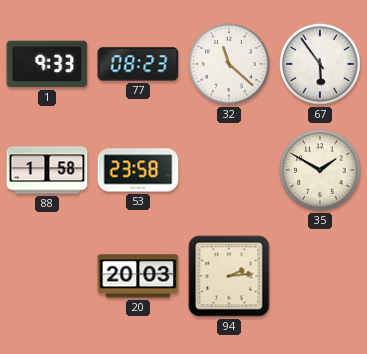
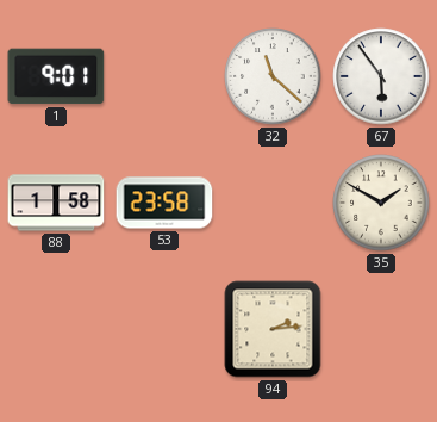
1: 9:33 -> 9:01
77: 08:23 -> none
20: 20:03 -> none
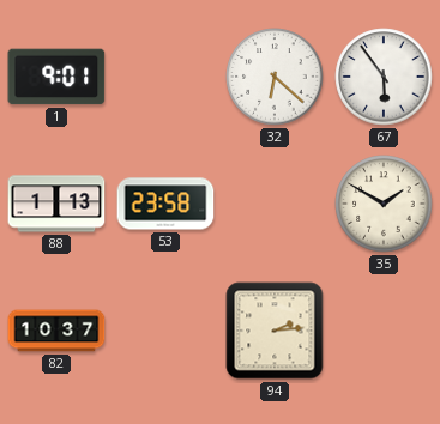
32: 11:22 -> 6:22
88: 1:58 -> 1:13
82: none -> 10:37
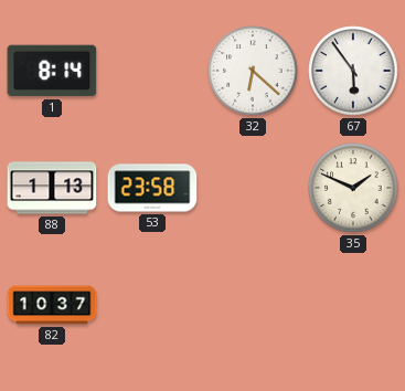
1: 9:01 -> 8:14
35: 1:50 -> 1:49
94: 2:14 -> none
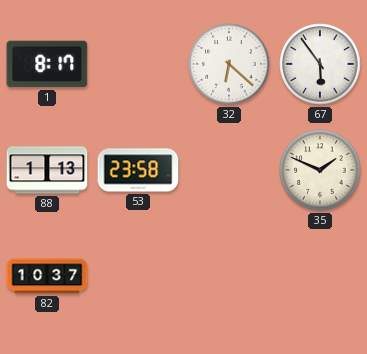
1: 8:14 -> 8:17
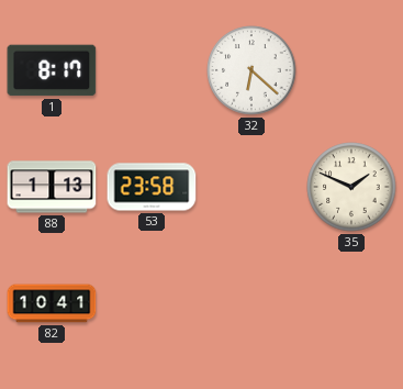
67: 5:54 -> none
82: 10:37 -> 10:41
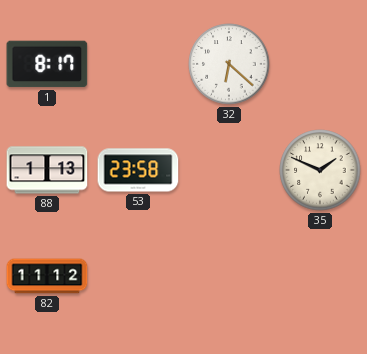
82: 10:41 -> 11:12
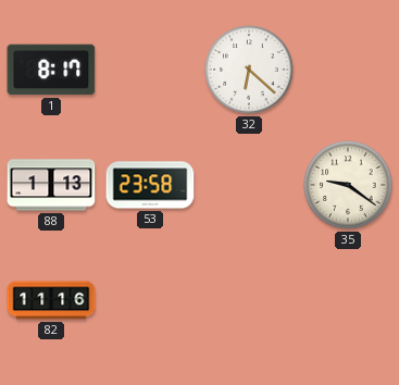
35: 1:49 -> 9:21
82: 11:12 -> 11:16
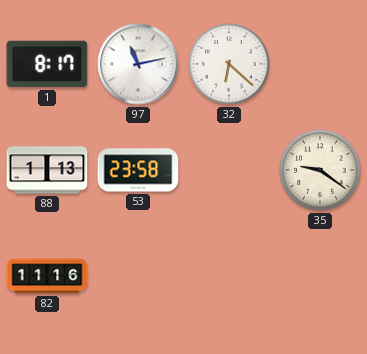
97: none -> 11:13
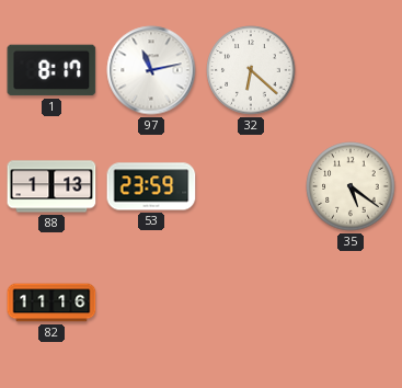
53: 23:58 -> 23:59
35: 9:21 -> 5:21
